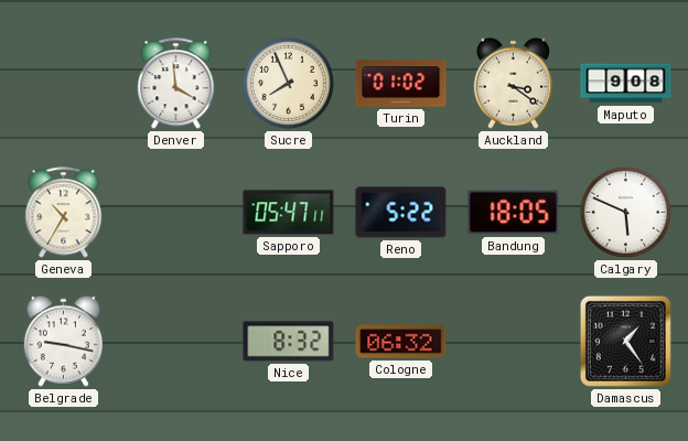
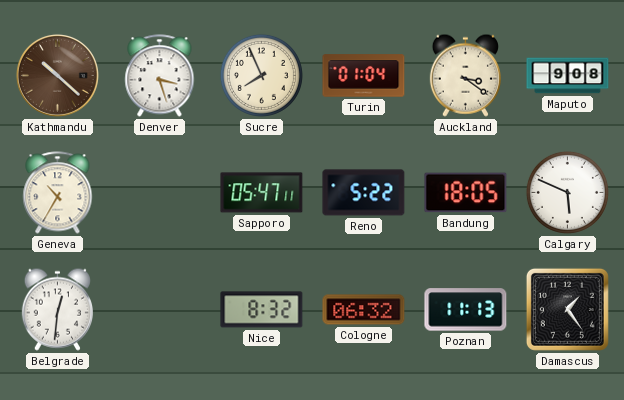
Kathmandu: none -> 10:22
Denver: 3:59 -> 3:27
Turin: 01:02 -> 01:04
Belgrade: 9:17 -> 12:31
Poznan: none -> 11:13
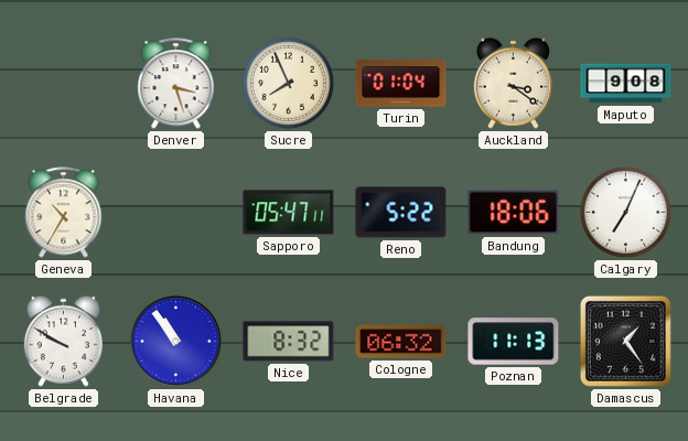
Kathmandu: 10:22 -> none
Bandung: 18:05 -> 18:06
Calgary: 5:49 -> 7:04
Belgrade: 12:31 -> 9:50
Havana: none -> 10:54
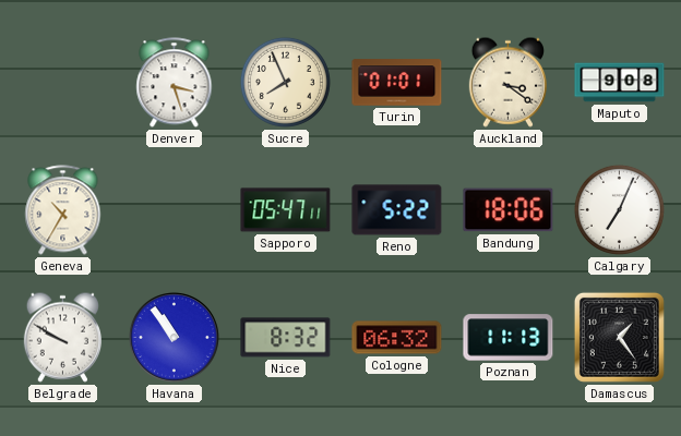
Turin: 01:04 -> 01:01
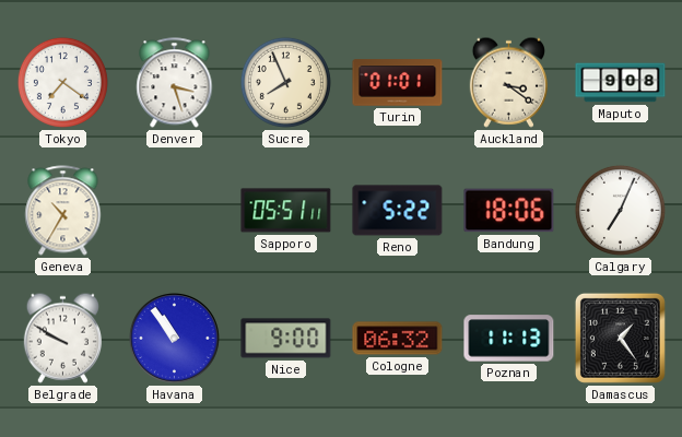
Tokyo: none -> 7:21
Sapporo: 05:47 -> 05:51
Nice: 8:32 -> 9:00
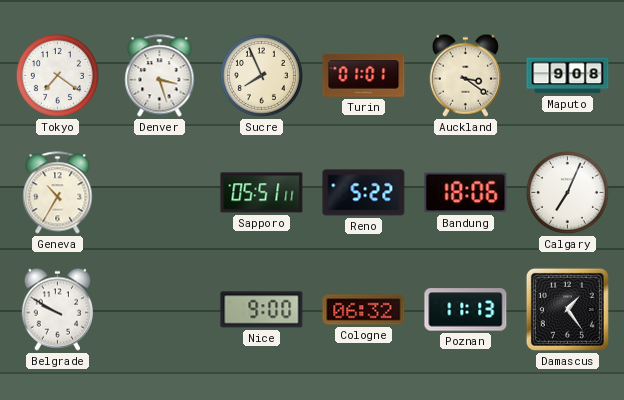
Havana: 10:54 -> none
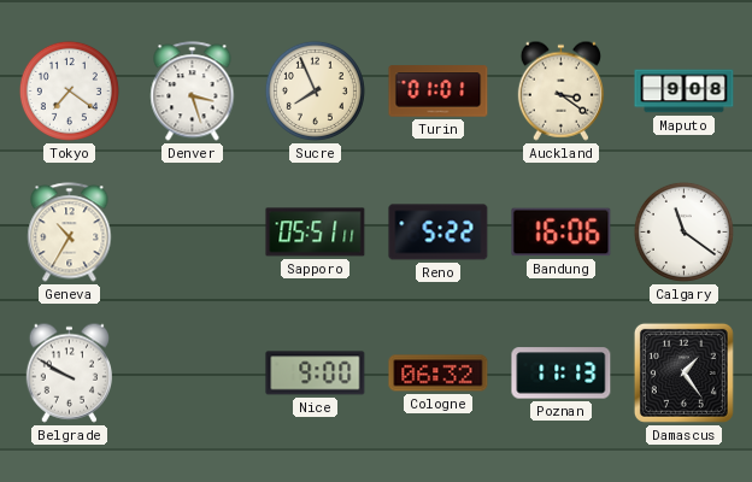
Bandung: 18:06 -> 16:06
Calgary: 7:04 -> 11:21
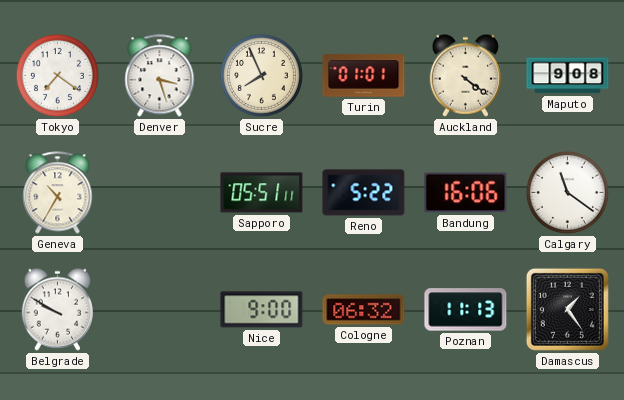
Auckland: 3:21 -> 4:21
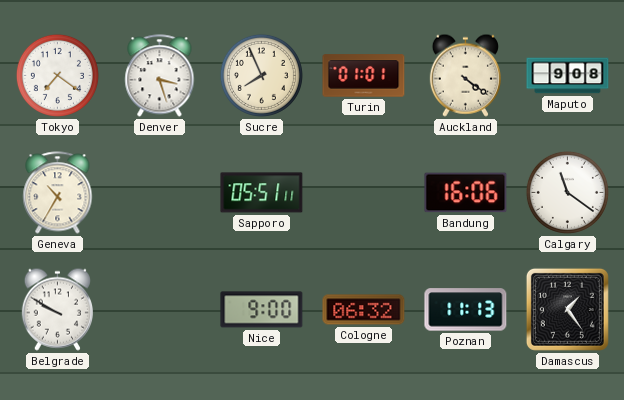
Reno: 5:22 -> none
